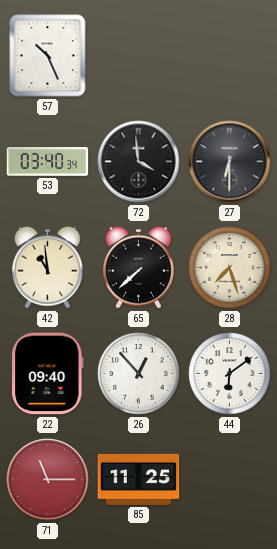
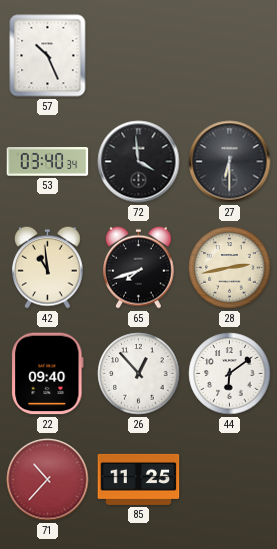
65: 7:38 -> 7:42
28: 7:27 -> 2:43
71: 11:15 -> 10:37
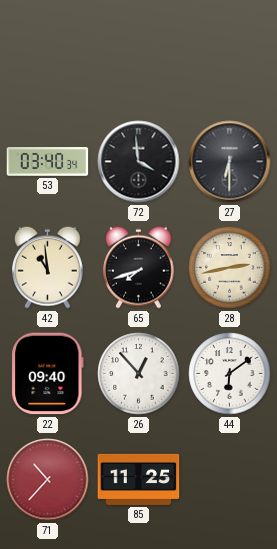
57: 10:26 -> none
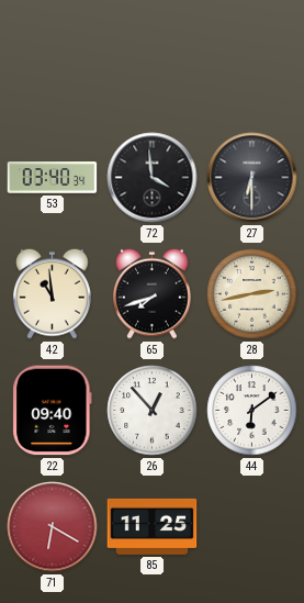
71: 10:37 -> 6:20
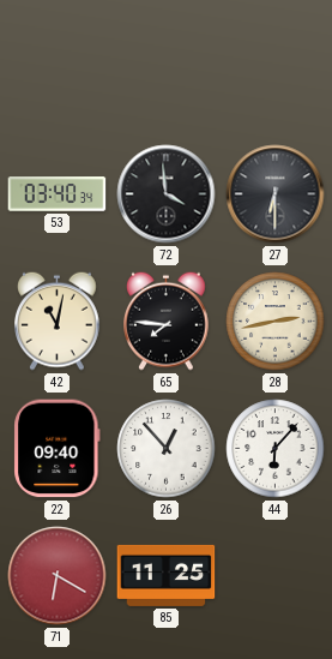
42: 10:59 -> 11:02
65: 7:42 -> 7:46
44: 6:09 -> 6:07
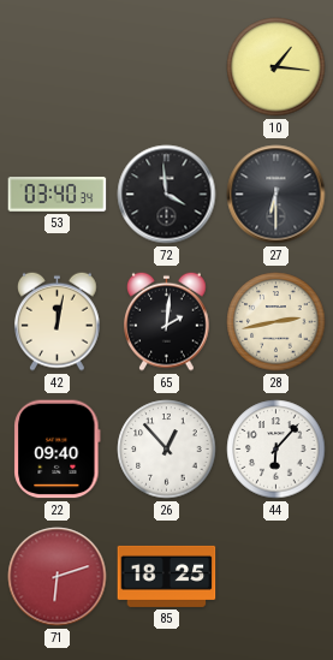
10: none -> 1:16
42: 11:02 -> 12:02
65: 7:46 -> 2:01
71: 6:20 -> 6:12
85: 11:25 -> 18:25
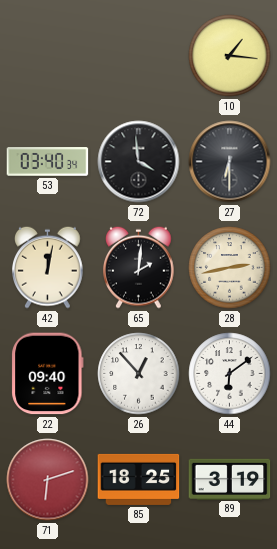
44: 6:07 -> 6:09
89: none -> 3:19
